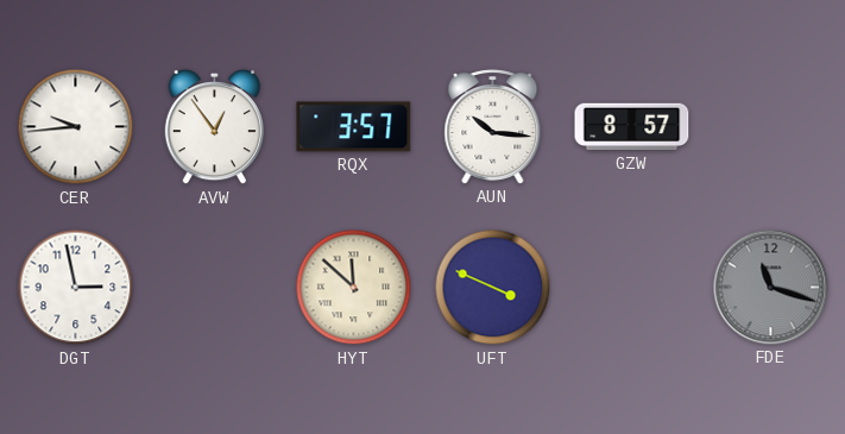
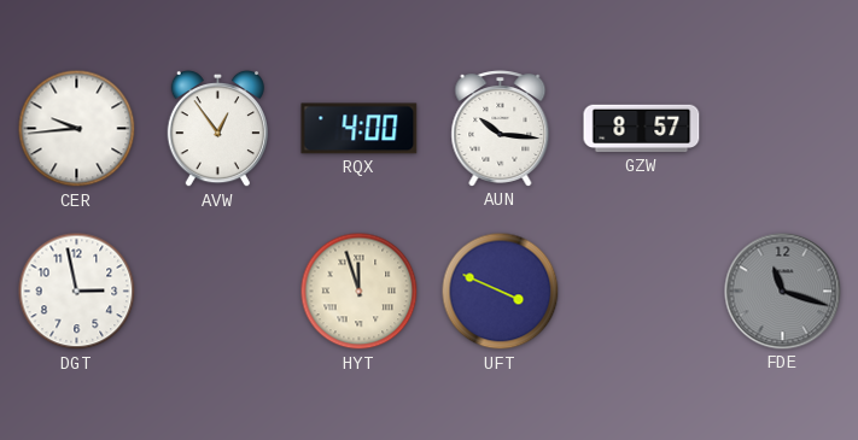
RQX: 3:57 -> 4:00
HYT: 11:52 -> 11:57
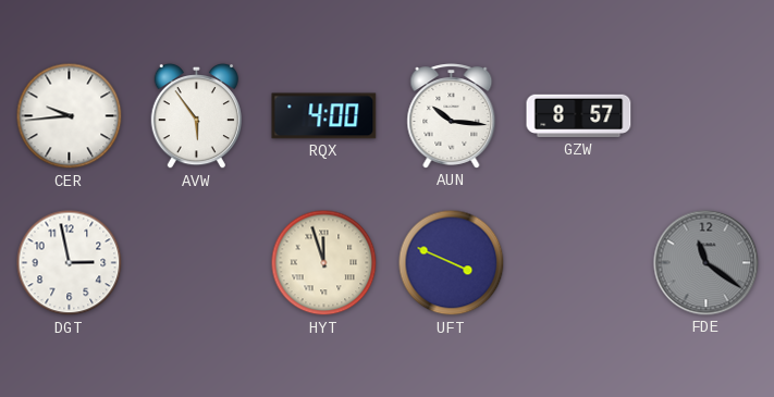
AVW: 12:54 -> 5:54
FDE: 11:18 -> 11:21
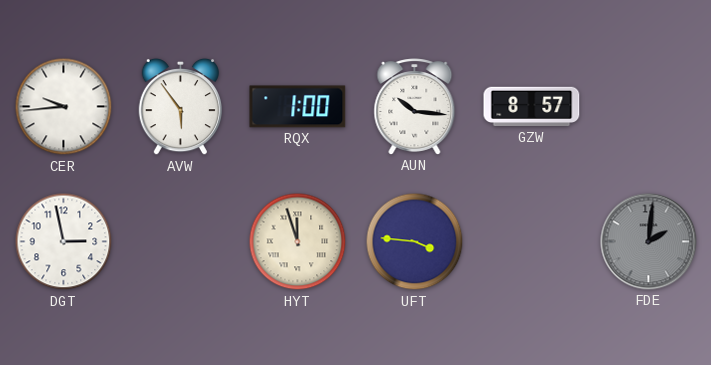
RQX: 4:00 -> 1:00
UFT: 3:49 -> 3:46
FDE: 11:21 -> 2:01
